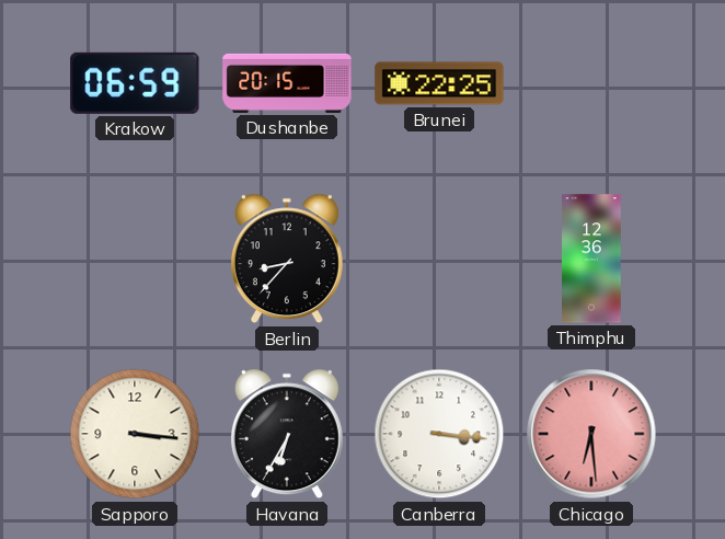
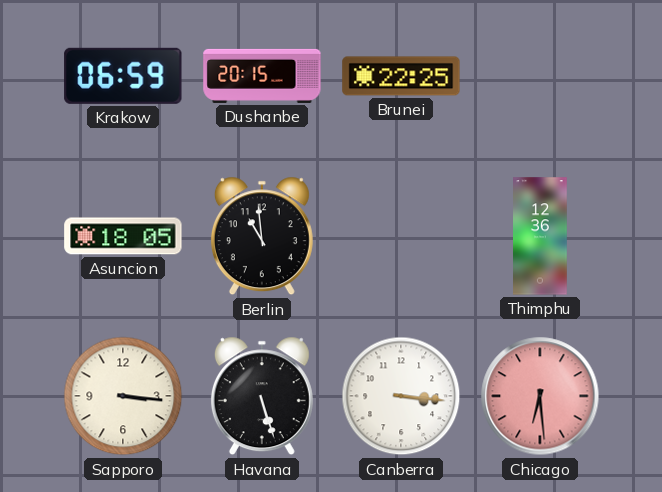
Asuncion: none -> 18:05
Berlin: 8:37 -> 10:59
Havana: 6:35 -> 5:27
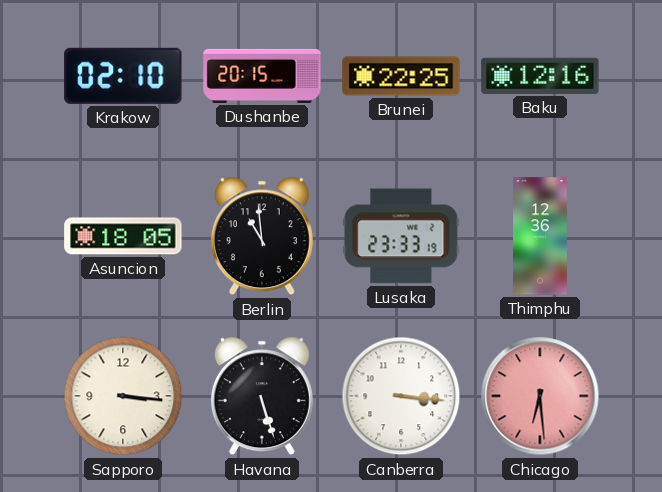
Krakow: 06:59 -> 02:10
Baku: none -> 12:16
Lusaka: none -> 23:33
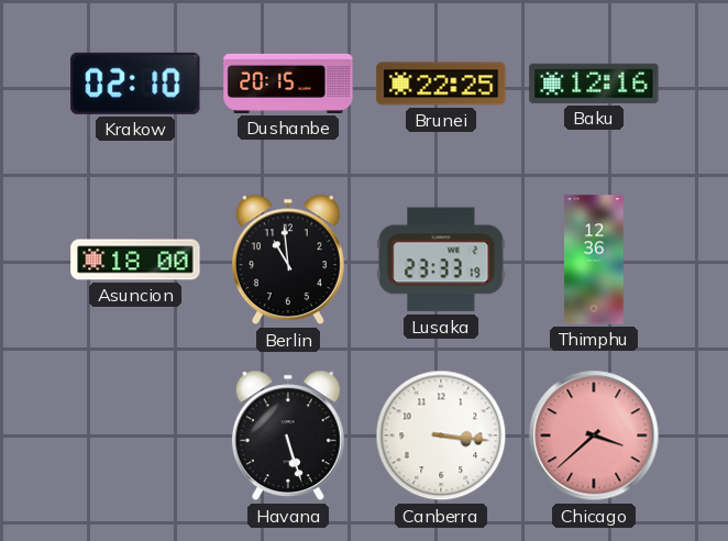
Asuncion: 18:05 -> 18:00
Sapporo: 3:16 -> none
Chicago: 6:29 -> 3:38
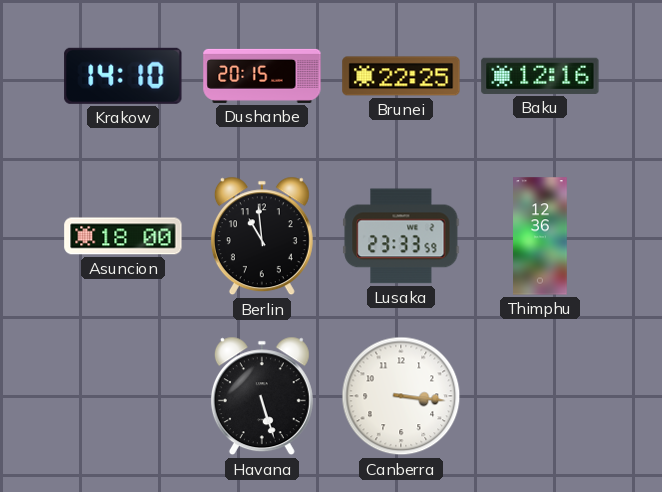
Krakow: 02:10 -> 14:10
Lusaka: 23:33:19 -> 23:33:59
Chicago: 3:38 -> none
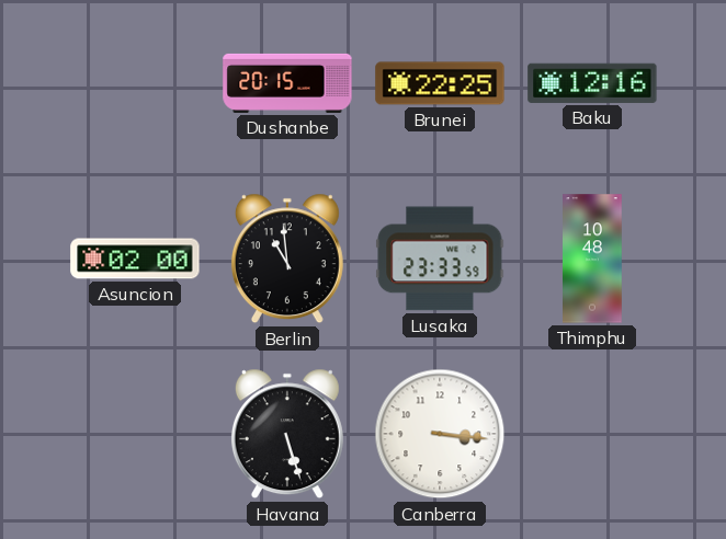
Krakow: 14:10 -> none
Asuncion: 18:00 -> 02:00
Thimphu: 12:36 -> 10:48
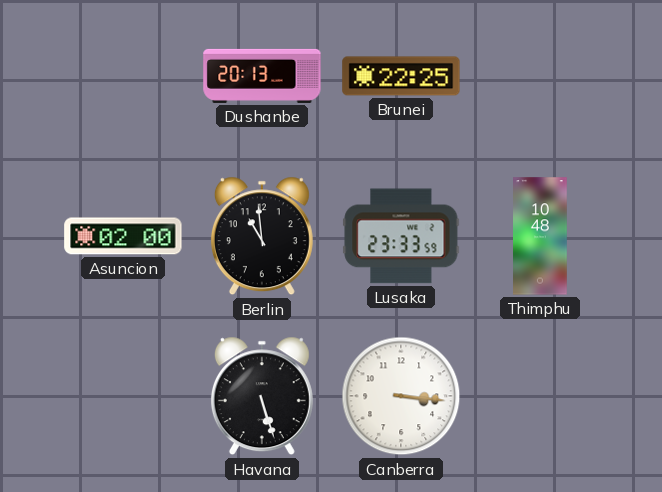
Dushanbe: 20:15 -> 20:13
Baku: 12:16 -> none
